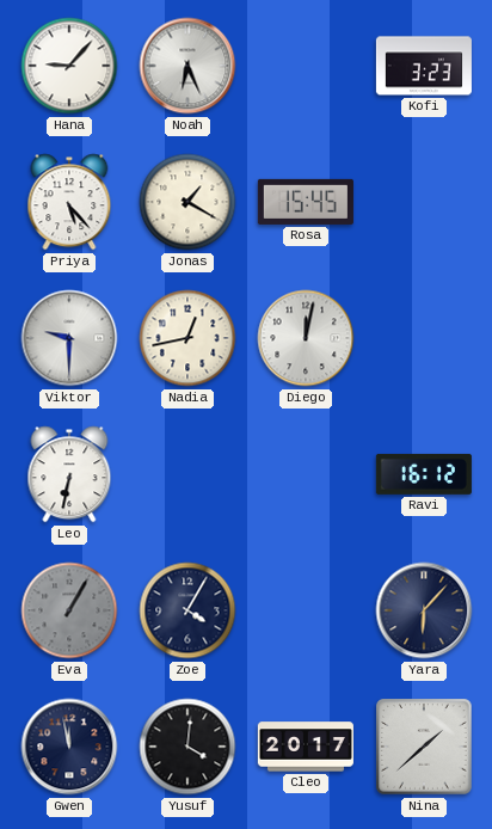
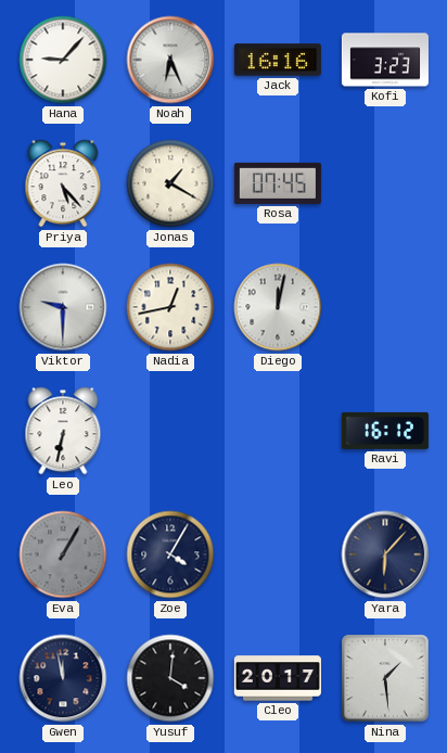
Jack: none -> 16:16
Rosa: 15:45 -> 07:45
Nina: 1:38 -> 1:29
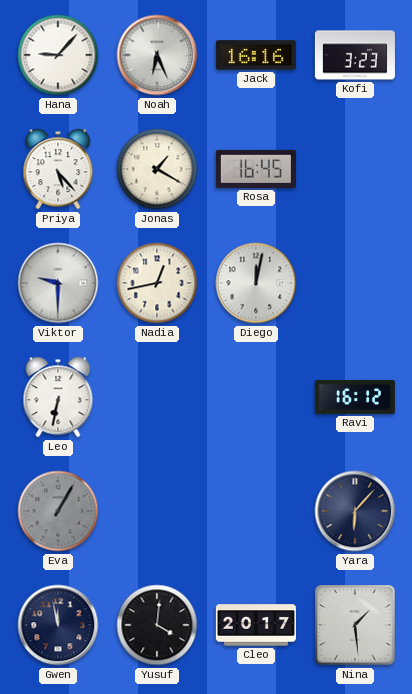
Rosa: 07:45 -> 16:45
Zoe: 4:05 -> none
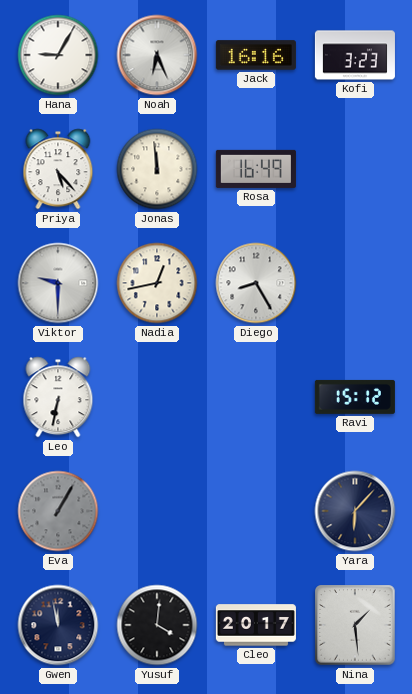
Hana: 9:07 -> 9:05
Jonas: 1:20 -> 11:59
Rosa: 16:45 -> 16:49
Diego: 12:02 -> 8:25
Ravi: 16:12 -> 15:12
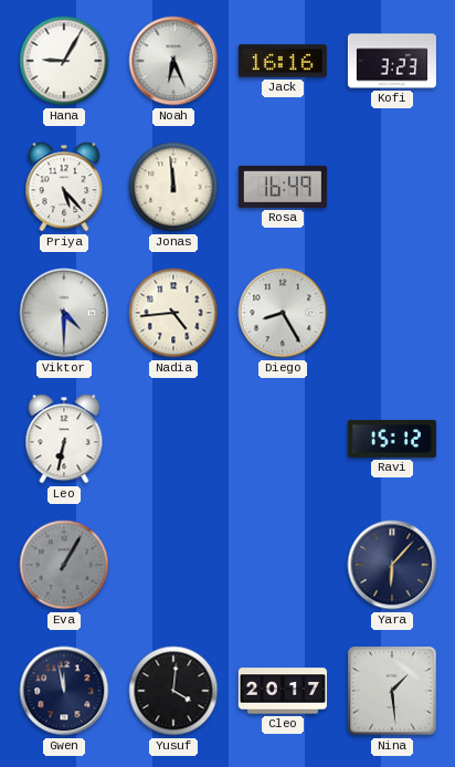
Viktor: 9:30 -> 4:30
Nadia: 12:43 -> 4:44
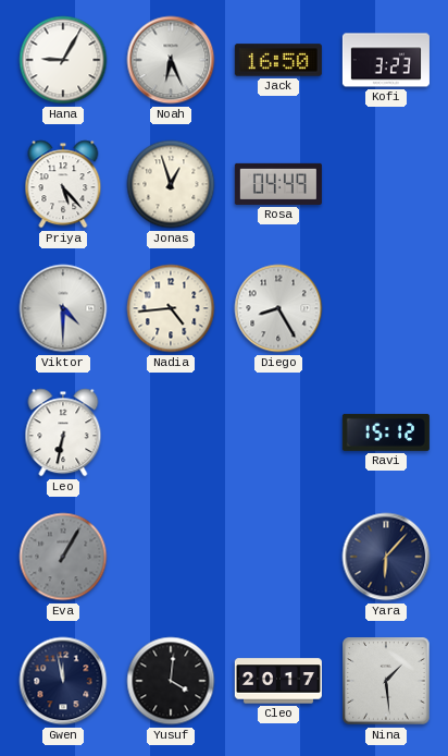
Jack: 16:16 -> 16:50
Jonas: 11:59 -> 12:57
Rosa: 16:49 -> 04:49
